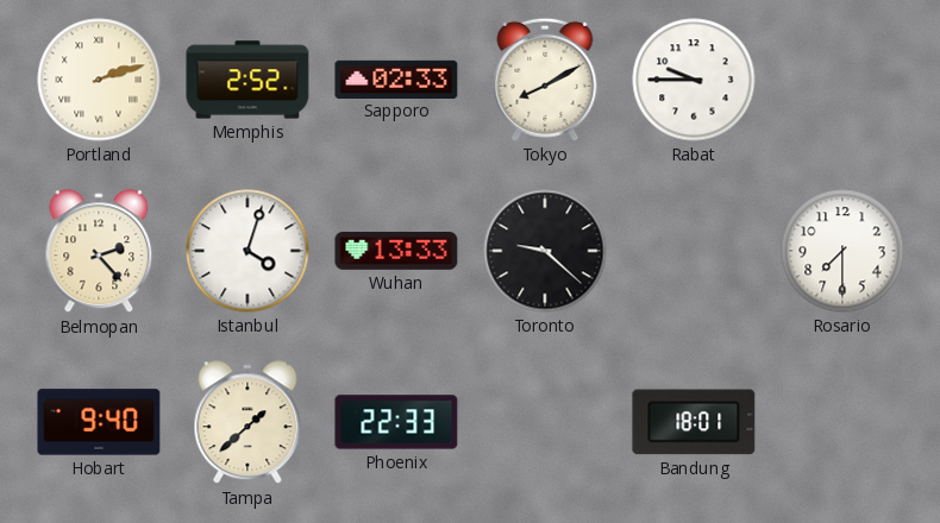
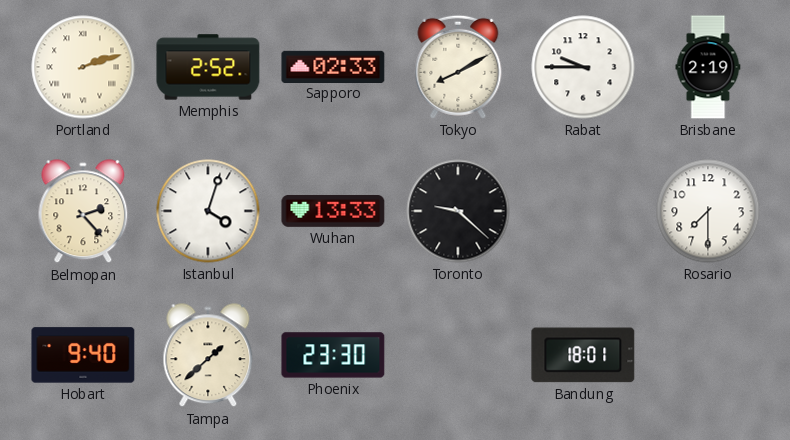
Brisbane: none -> 2:19
Phoenix: 22:33 -> 23:30
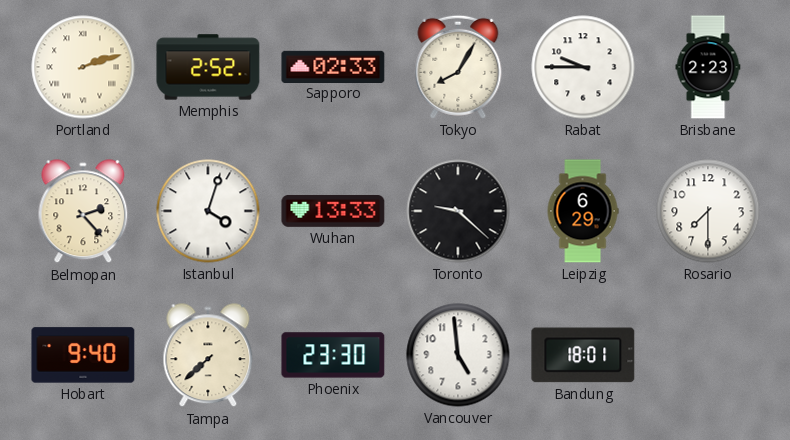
Tokyo: 8:10 -> 8:05
Brisbane: 2:19 -> 2:23
Leipzig: none -> 6:29
Tampa: 1:38 -> 7:38
Vancouver: none -> 4:59
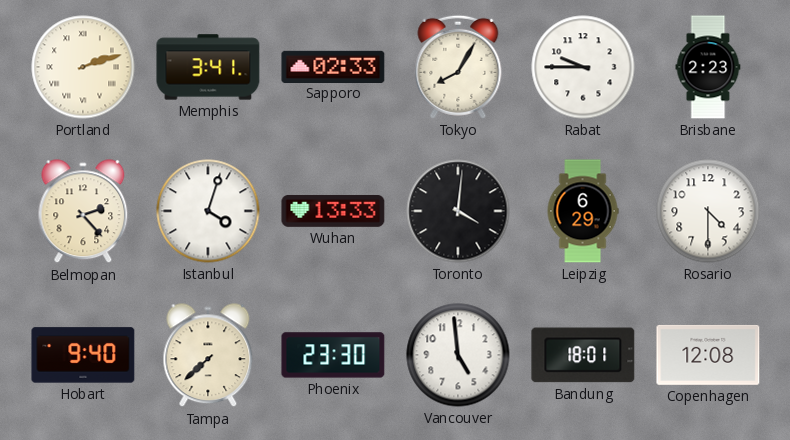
Memphis: 2:52 -> 3:41
Toronto: 9:22 -> 4:01
Rosario: 7:30 -> 4:30
Copenhagen: none -> 12:08
